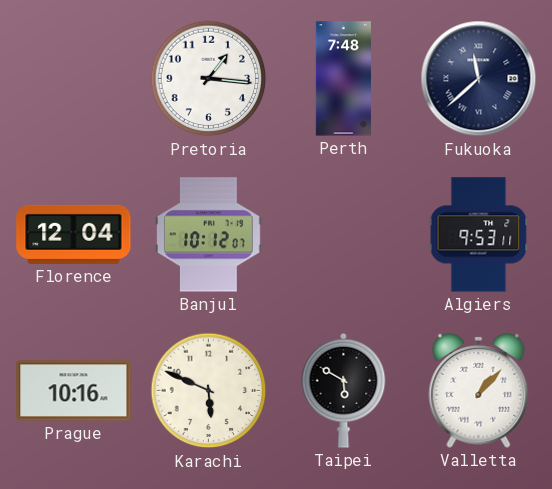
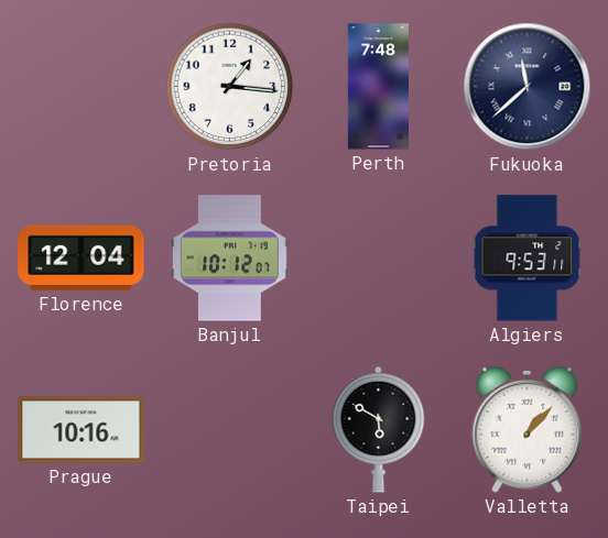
Karachi: 5:49 -> none
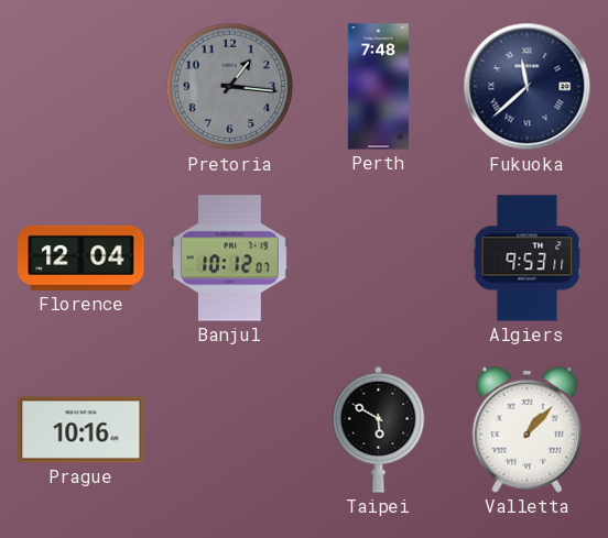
Pretoria dial: white -> grey
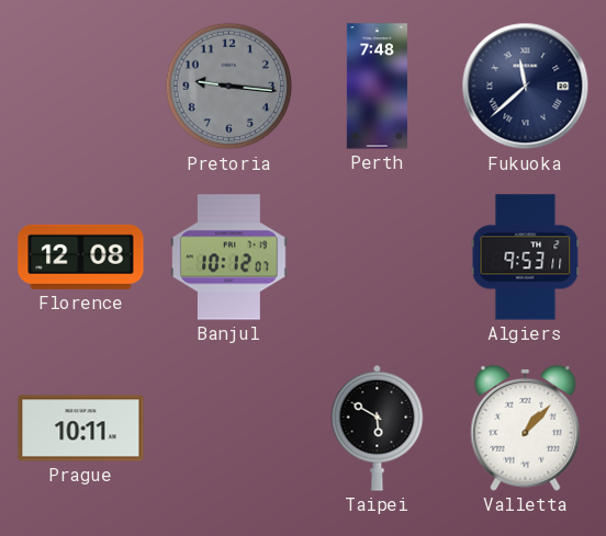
Pretoria: 1:16 -> 9:16
Florence: 12:04 -> 12:08
Prague: 10:16 -> 10:11
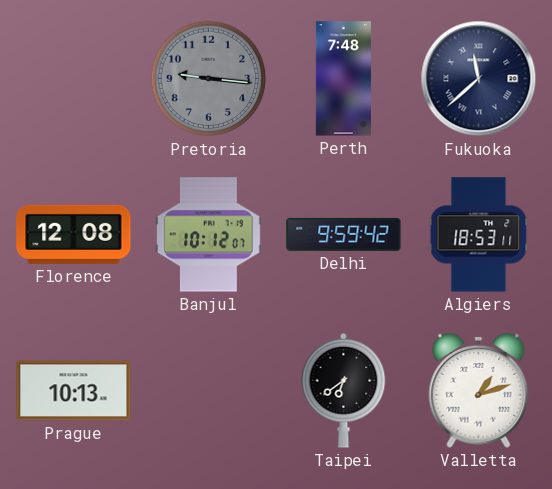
Delhi: none -> 9:59
Algiers: 9:53 -> 18:53
Prague: 10:11 -> 10:13
Taipei: 5:50 -> 6:39
Valletta: 1:07 -> 1:12
